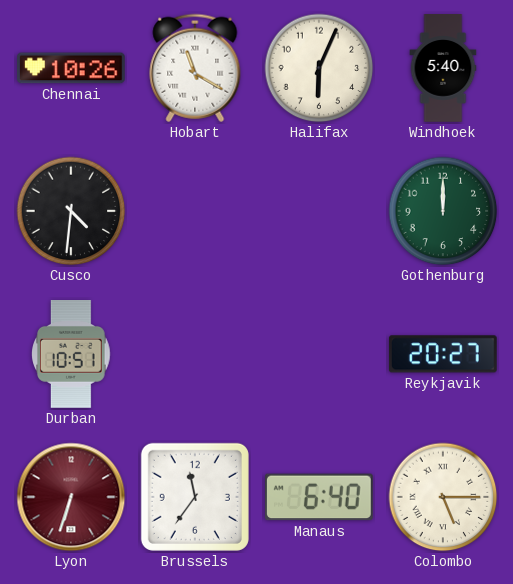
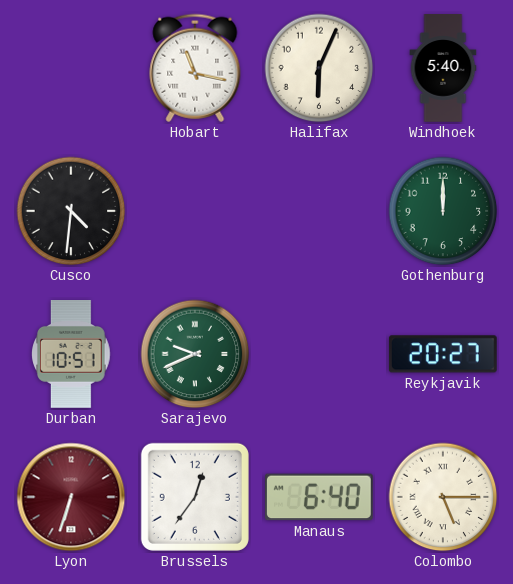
Chennai: 10:26 -> none
Hobart: 11:20 -> 11:17
Sarajevo: none -> 9:41
Brussels: 11:36 -> 12:36
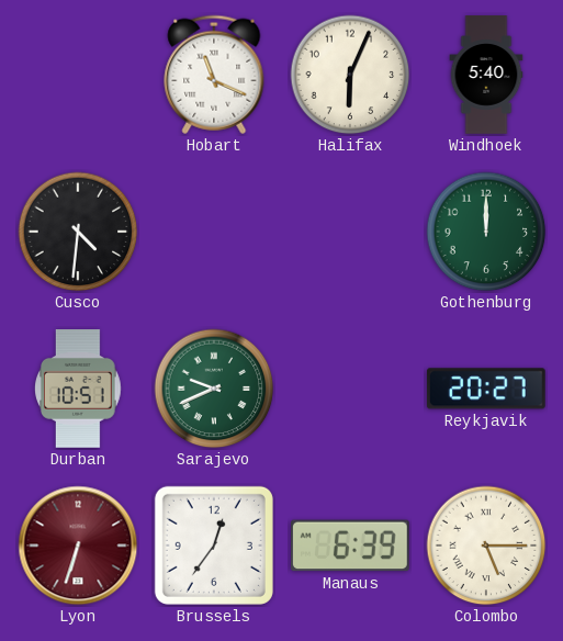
Hobart: 11:17 -> 11:19
Manaus: 6:40 -> 6:39
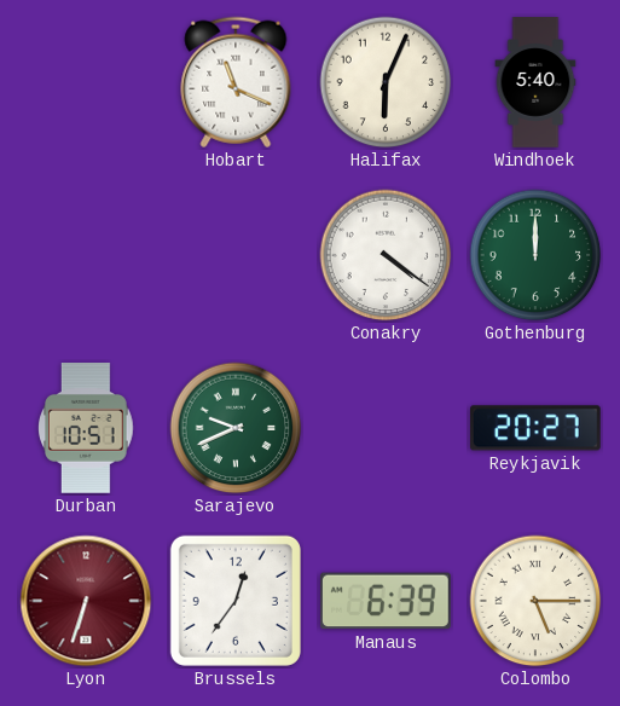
Cusco: 4:31 -> none
Conakry: none -> 4:21
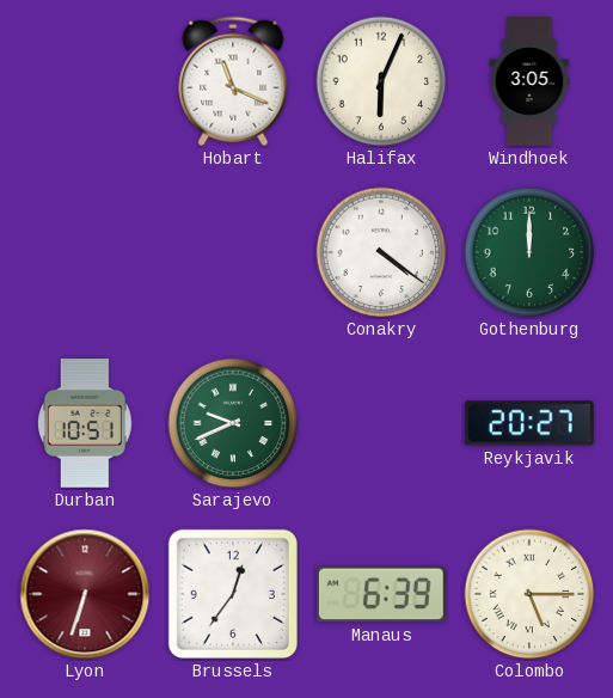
Windhoek: 5:40 -> 3:05
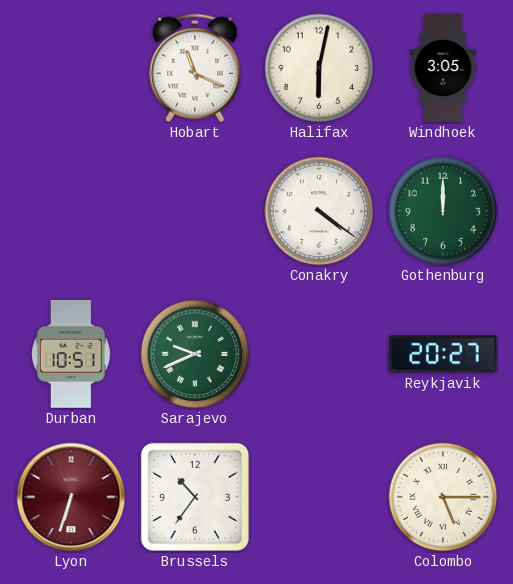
Halifax: 6:04 -> 6:02
Brussels: 12:36 -> 10:36
Manaus: 6:39 -> none
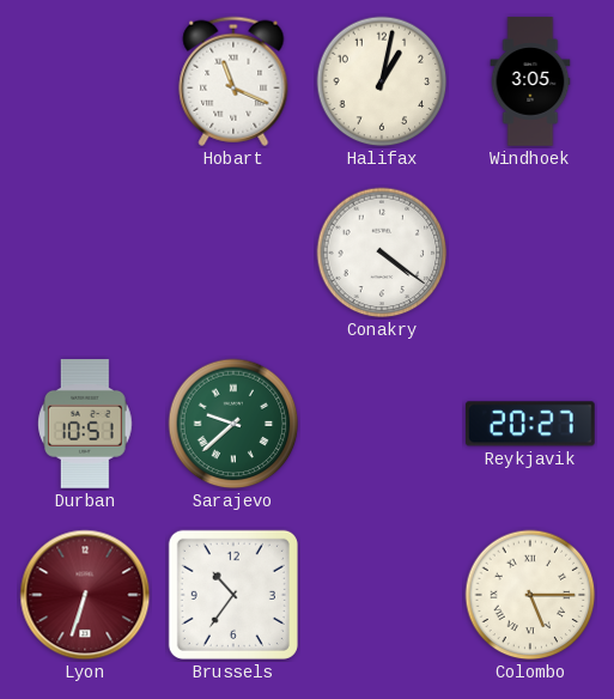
Halifax: 6:02 -> 1:02
Gothenburg: 12:00 -> none
Sarajevo: 9:41 -> 9:38
